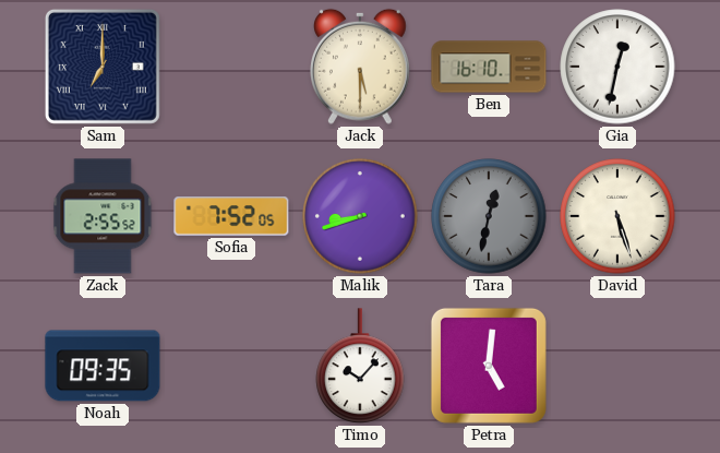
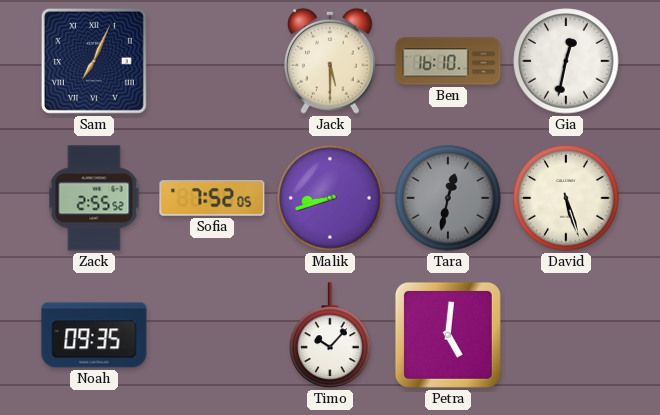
Sam: 7:00 -> 7:04
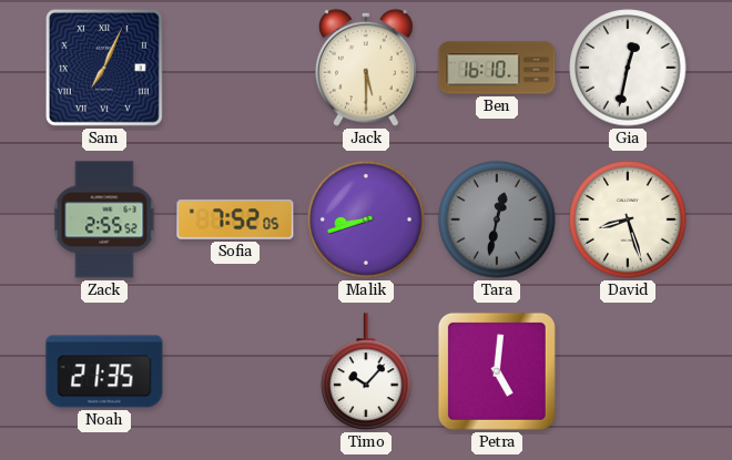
David: 5:27 -> 8:27
Noah: 09:35 -> 21:35
